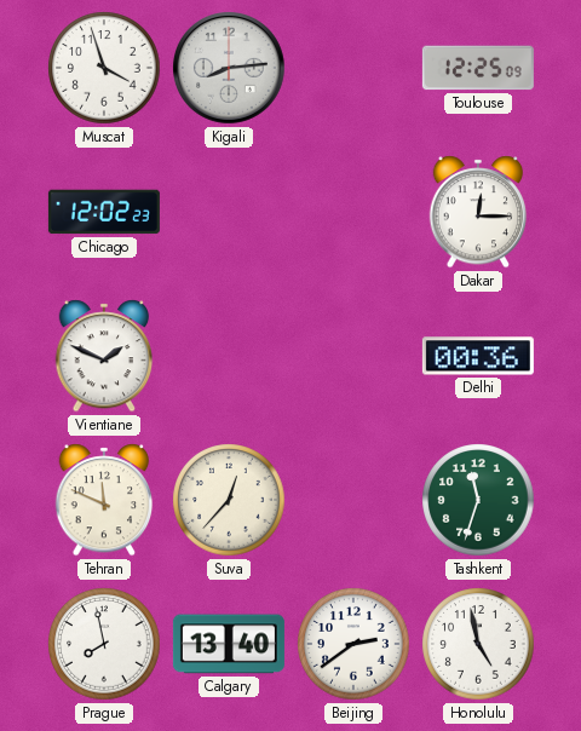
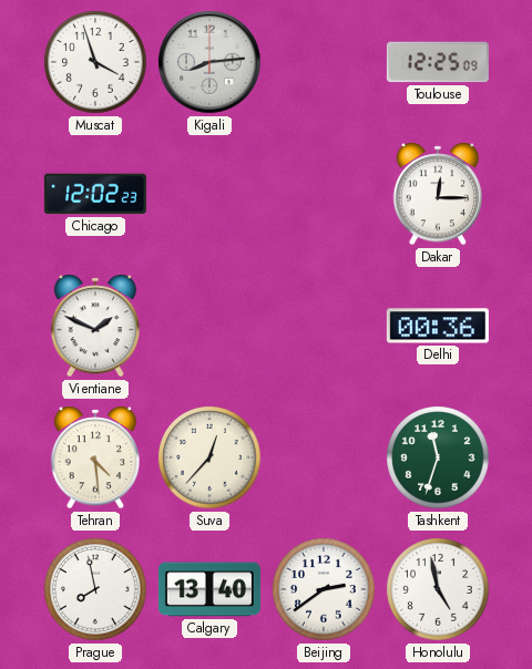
Tehran: 11:49 -> 4:29
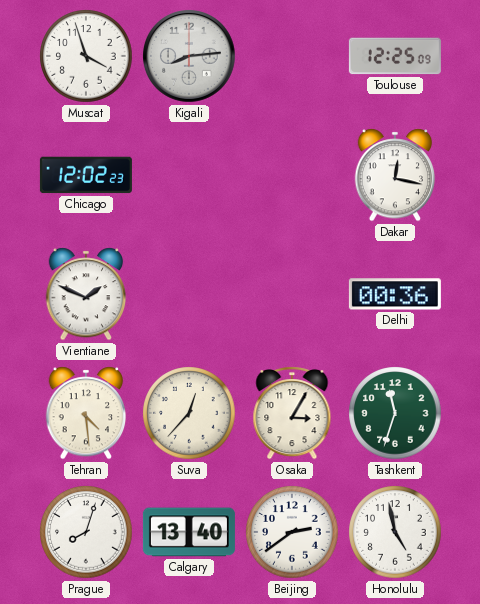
Dakar: 12:15 -> 12:17
Osaka: none -> 3:05
Prague: 7:58 -> 8:03
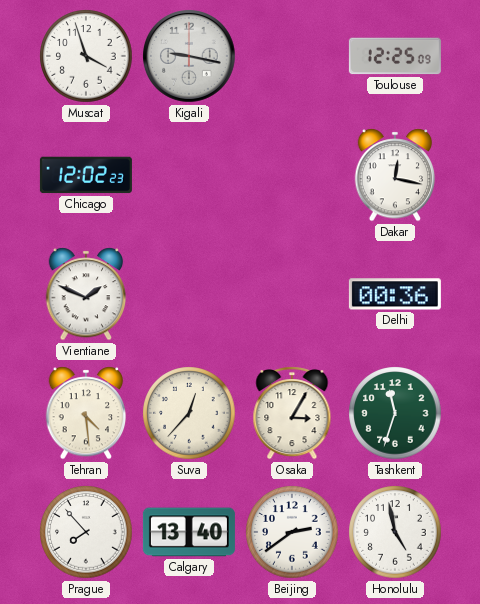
Kigali: 8:14 -> 9:17
Prague: 8:03 -> 7:53
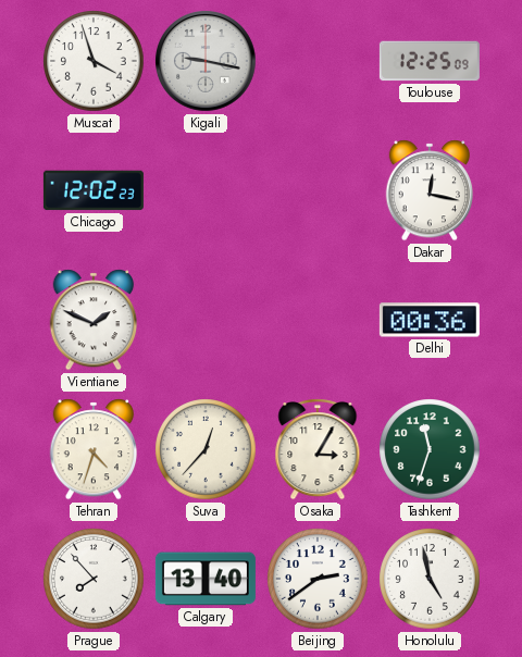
Tehran: 4:29 -> 4:33
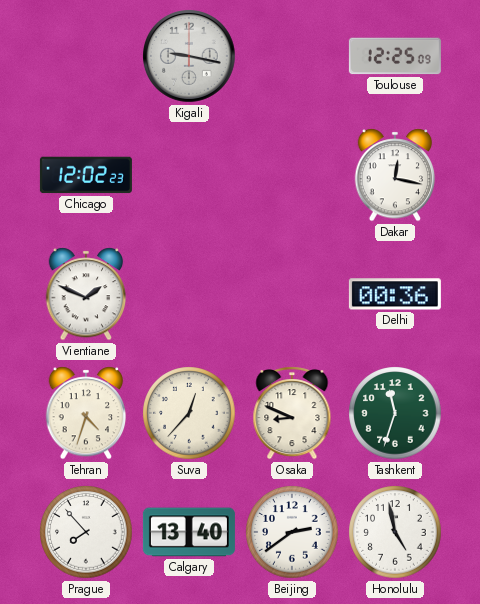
Muscat: 3:57 -> none
Osaka: 3:05 -> 8:49
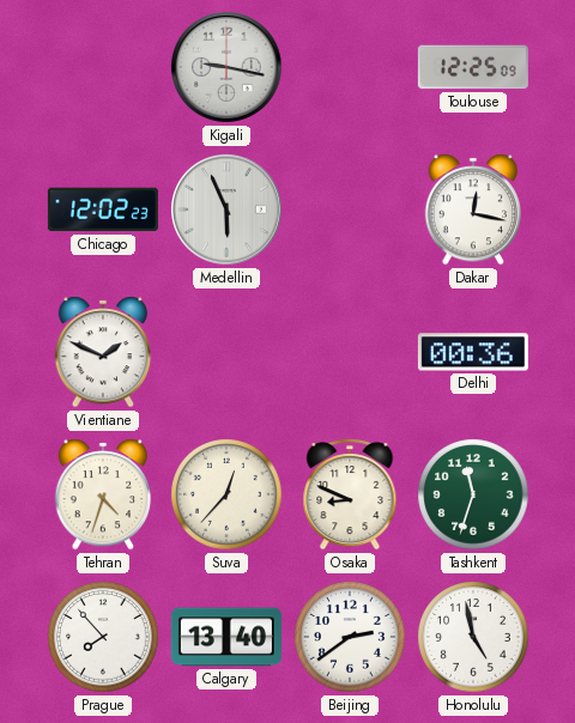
Medellin: none -> 5:56
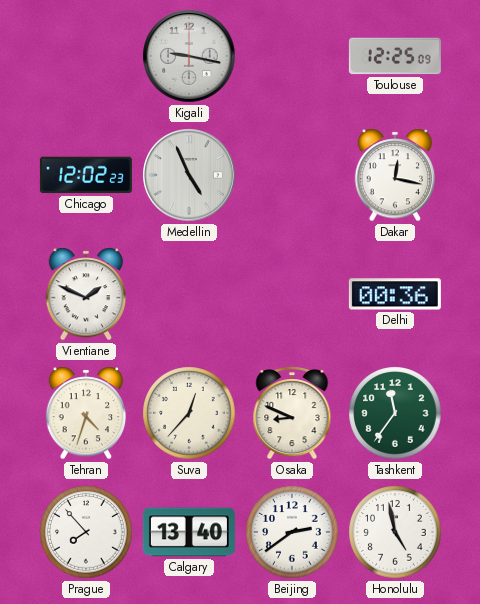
Medellin: 5:56 -> 4:56
Tashkent: 11:33 -> 11:36
